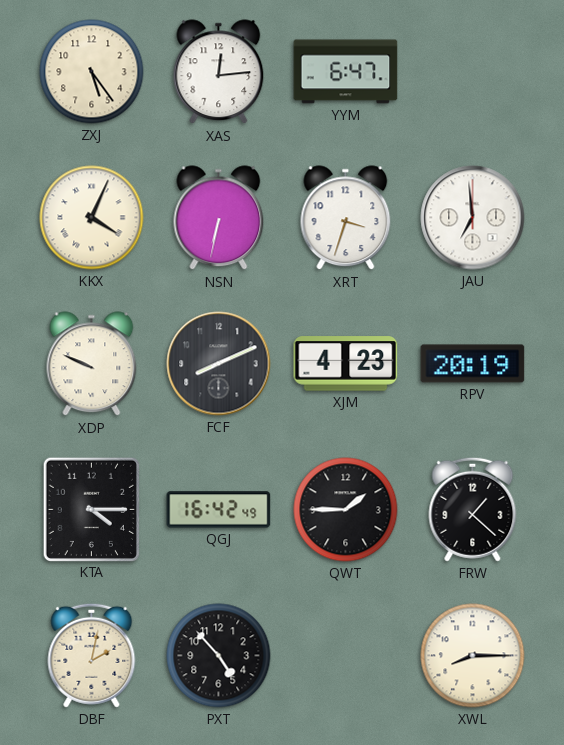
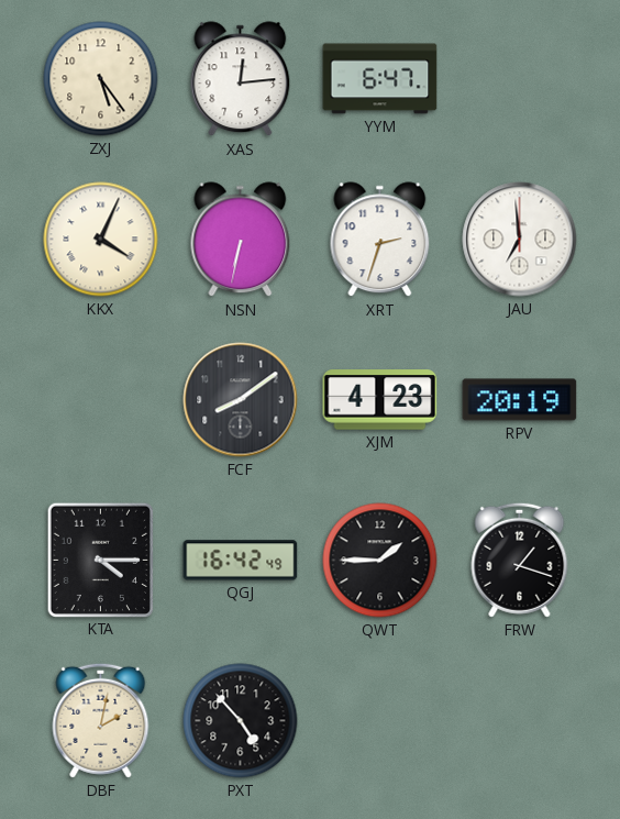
XRT: 3:33 -> 2:33
XDP: 9:49 -> none
FCF: 8:11 -> 8:09
FRW: 1:22 -> 1:18
XWL: 8:15 -> none
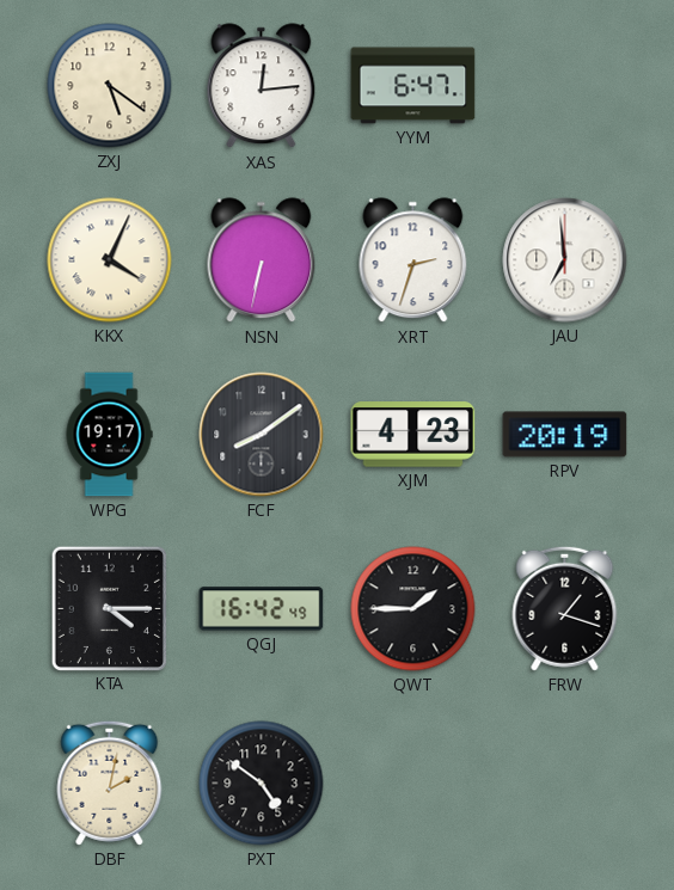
ZXJ: 5:24 -> 5:21
WPG: none -> 19:17
PXT: 4:53 -> 4:51
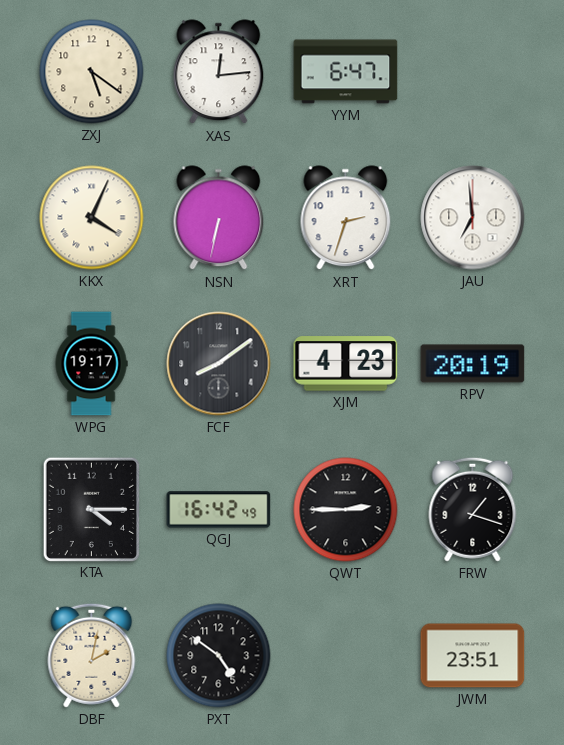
QWT: 1:45 -> 2:45
JWM: none -> 23:51
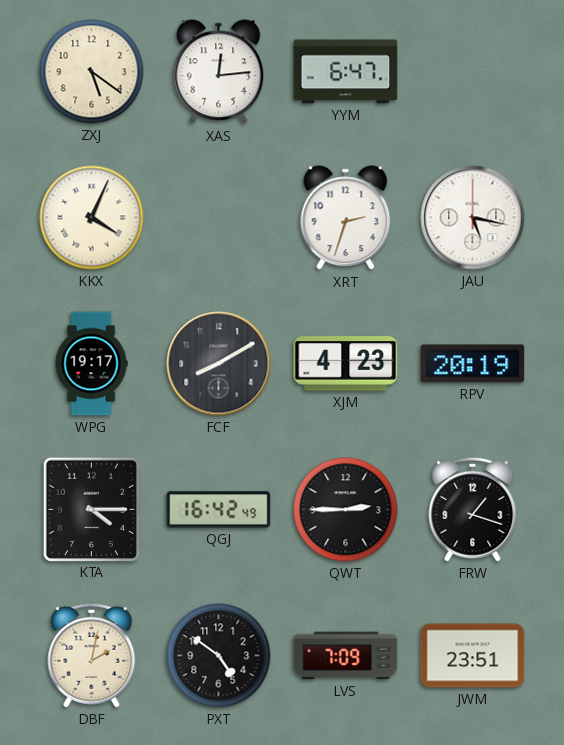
NSN: 6:32 -> none
JAU: 6:59 -> 5:17
FCF: 8:09 -> 8:10
LVS: none -> 7:09
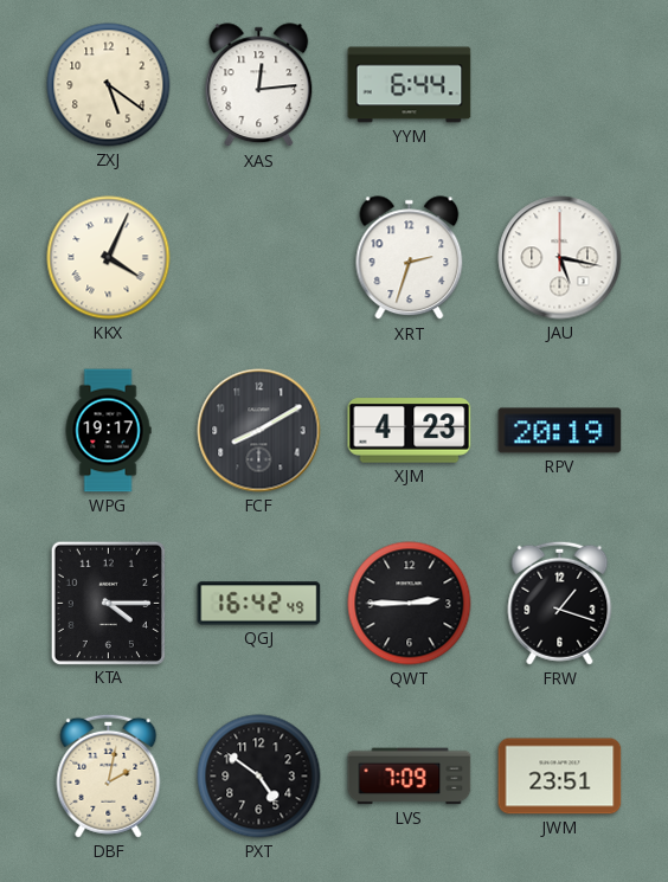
YYM: 6:47 -> 6:44
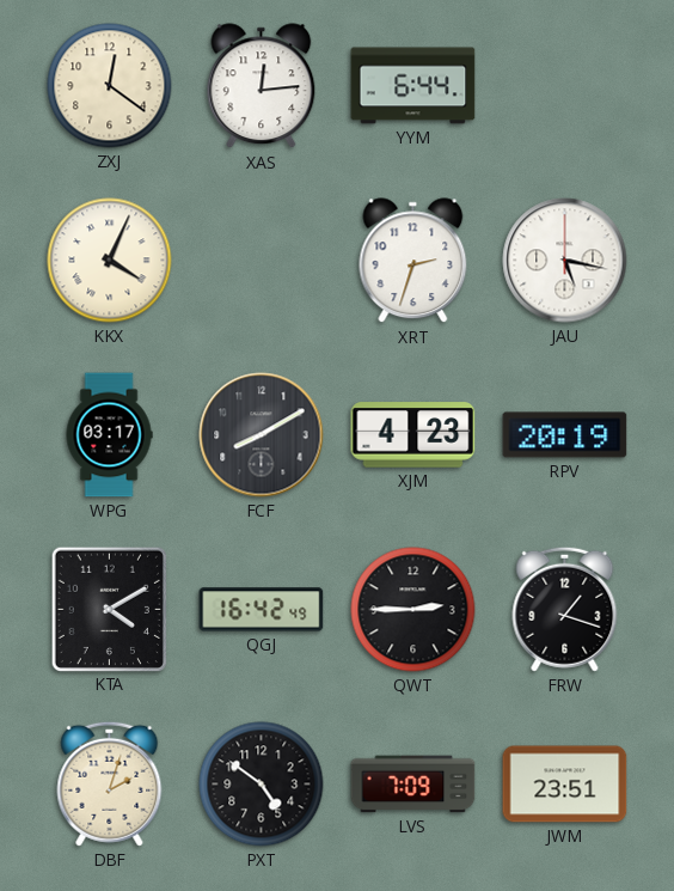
ZXJ: 5:21 -> 12:21
WPG: 19:17 -> 03:17
KTA: 4:15 -> 4:10
DBF: 2:02 -> 2:03
